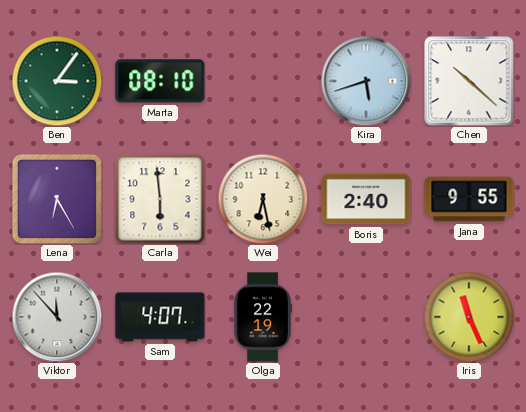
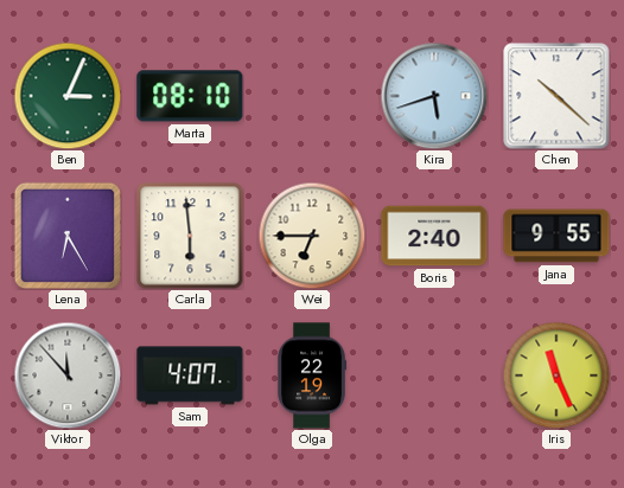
Ben: 3:06 -> 3:04
Wei: 6:28 -> 6:45
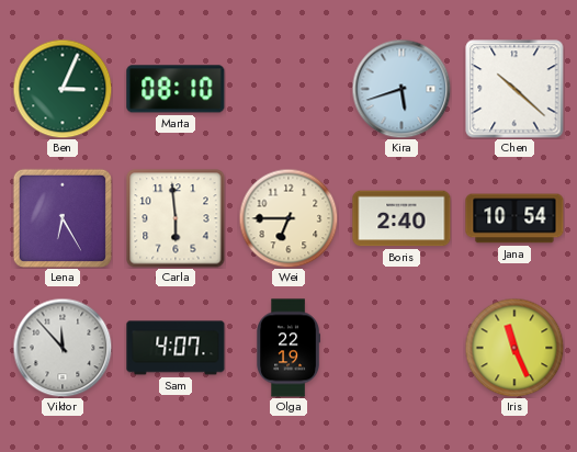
Jana: 9:55 -> 10:54
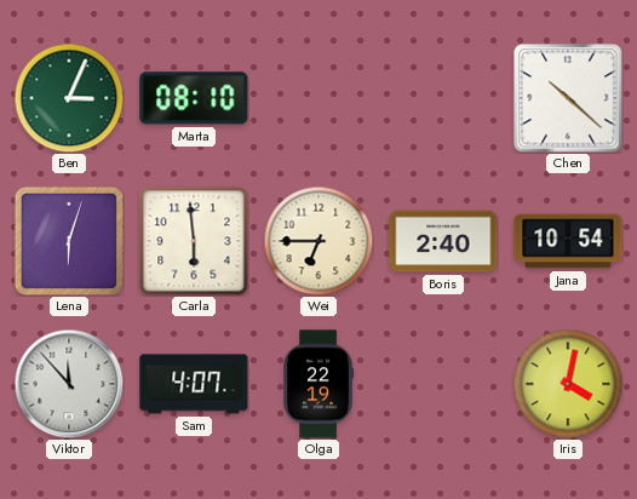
Kira: 5:42 -> none
Lena: 6:25 -> 6:03
Iris: 11:26 -> 4:02
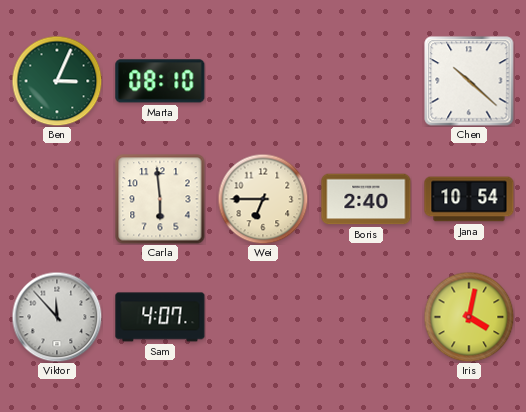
Lena: 6:03 -> none
Olga: 22:19 -> none
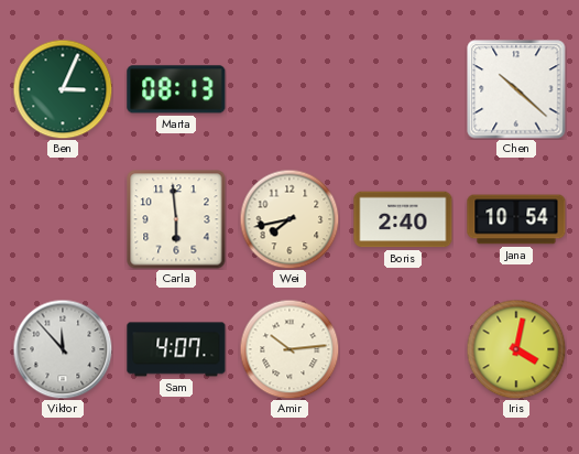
Marta: 08:10 -> 08:13
Wei: 6:45 -> 7:43
Amir: none -> 10:14
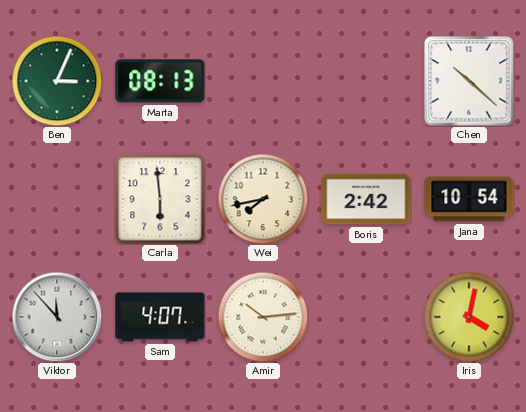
Boris: 2:40 -> 2:42
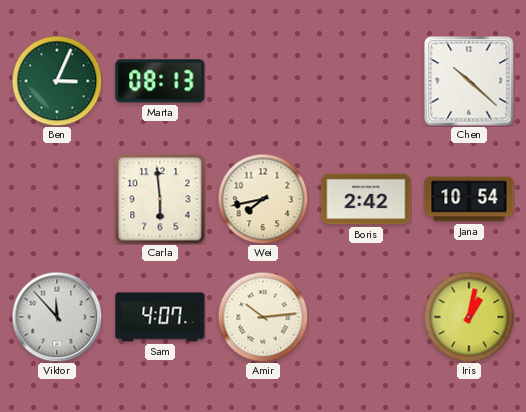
Iris: 4:02 -> 1:02
